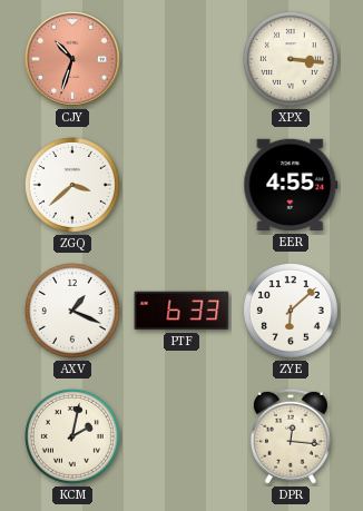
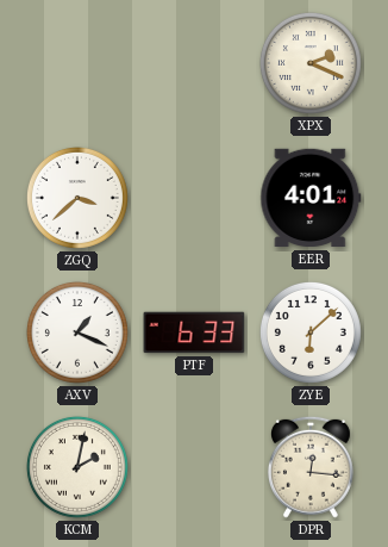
CJY: 10:33 -> none
XPX: 3:16 -> 2:19
EER: 4:55 -> 4:01
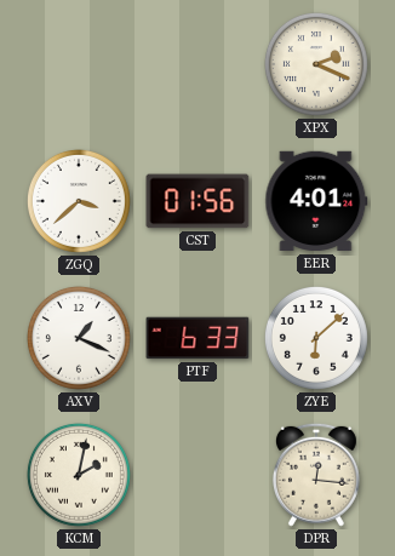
CST: none -> 01:56
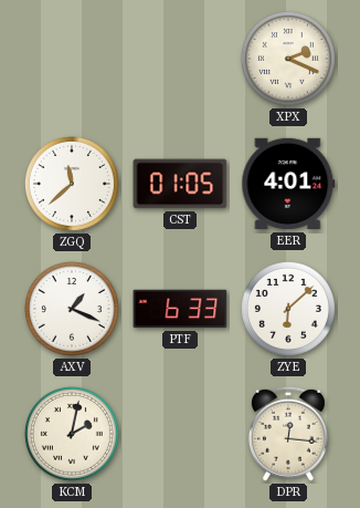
ZGQ: 3:38 -> 11:38
CST: 01:56 -> 01:05
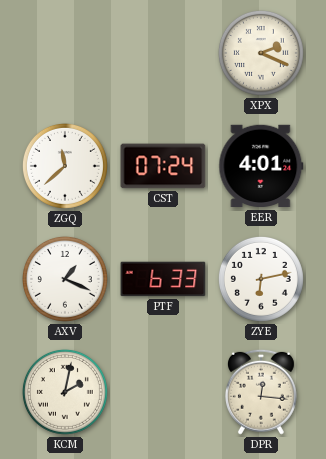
CST: 01:05 -> 07:24
ZYE: 6:08 -> 6:13
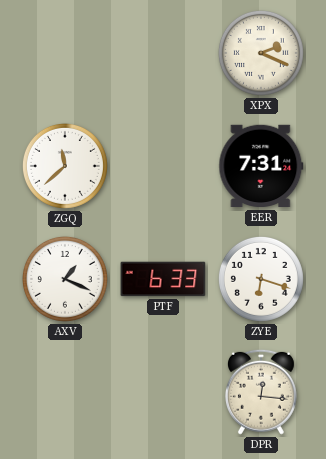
CST: 07:24 -> none
EER: 4:01 -> 7:31
ZYE: 6:13 -> 6:18
KCM: 2:02 -> none
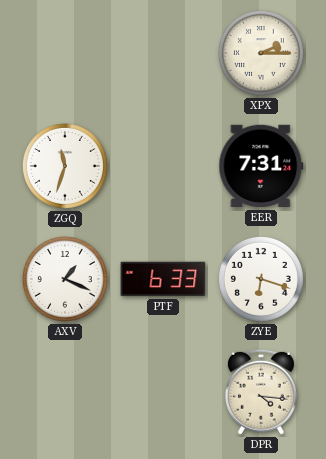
XPX: 2:19 -> 2:15
ZGQ: 11:38 -> 11:33
DPR: 12:16 -> 4:16
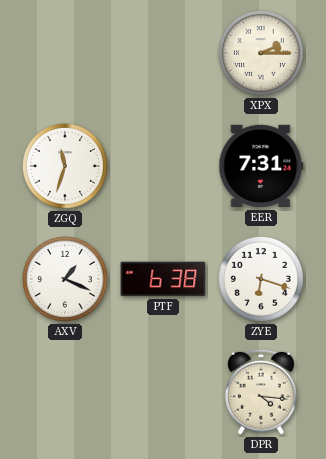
PTF: 6:33 -> 6:38
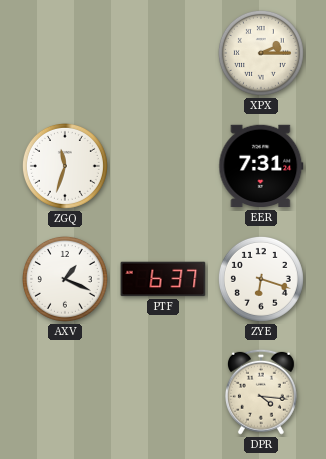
PTF: 6:38 -> 6:37
